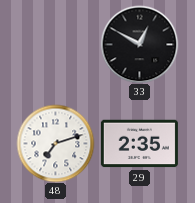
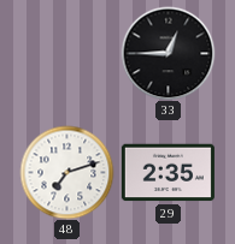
33: 12:50 -> 12:45
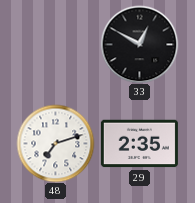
33: 12:45 -> 12:50
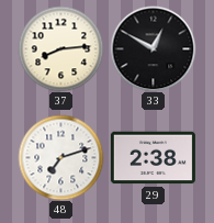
37: none -> 8:14
29: 2:35 -> 2:38
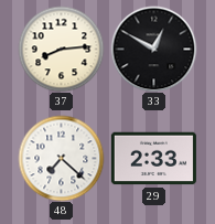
48: 7:12 -> 7:22
29: 2:38 -> 2:33
